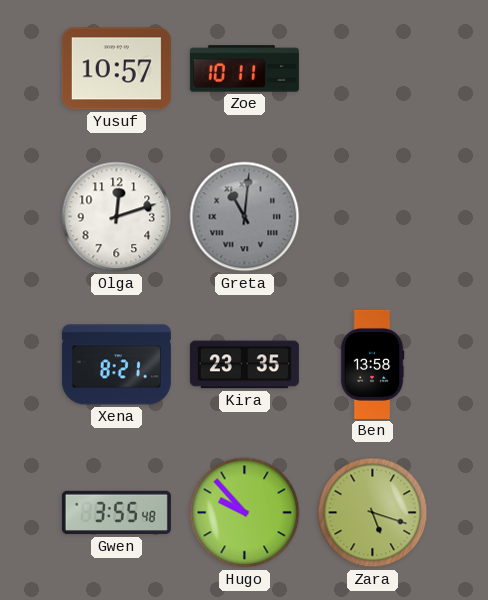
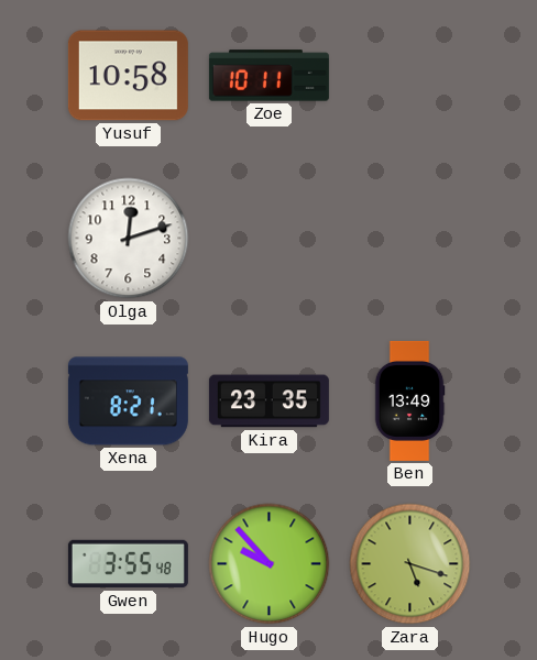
Yusuf: 10:57 -> 10:58
Greta: 11:01 -> none
Ben: 13:58 -> 13:49
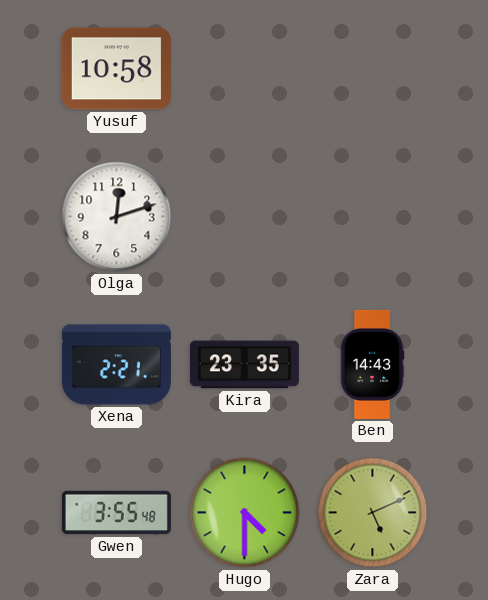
Zoe: 10:11 -> none
Xena: 8:21 -> 2:21
Ben: 13:49 -> 14:43
Hugo: 9:53 -> 4:30
Zara: 5:18 -> 5:11
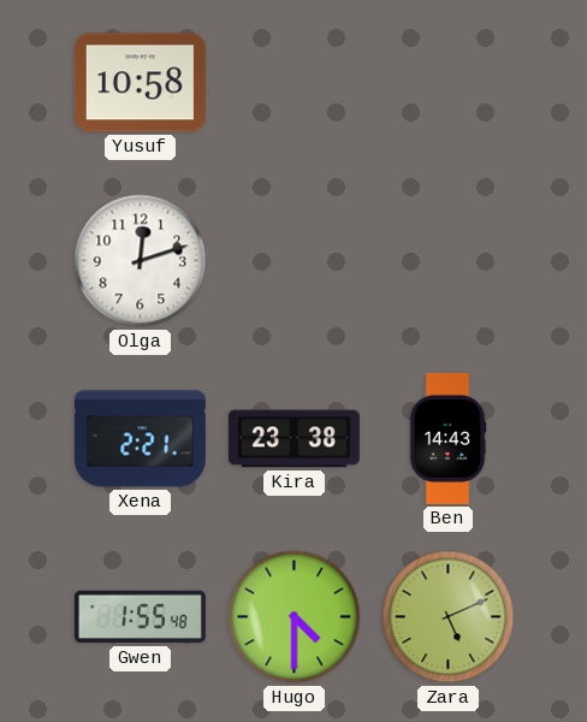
Kira: 23:35 -> 23:38
Gwen: 3:55 -> 1:55
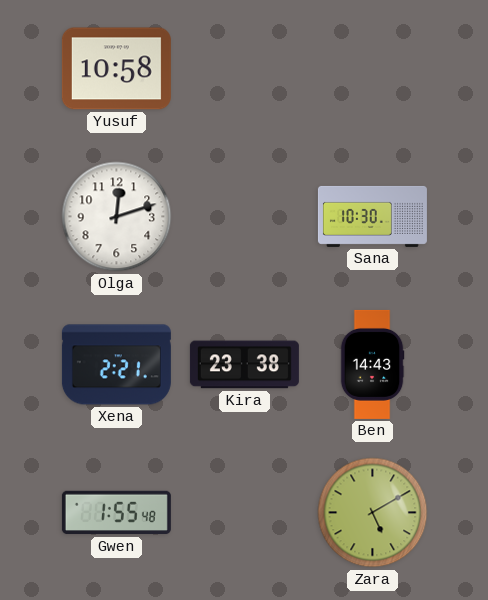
Sana: none -> 10:30
Hugo: 4:30 -> none
Zara: 5:11 -> 5:10
